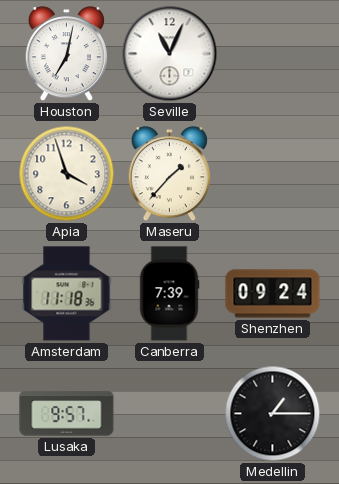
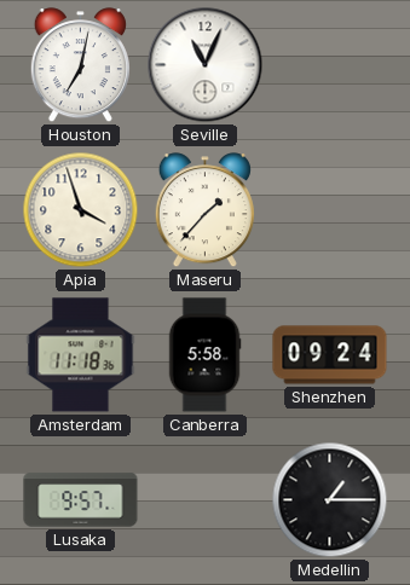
Canberra: 7:39 -> 5:58
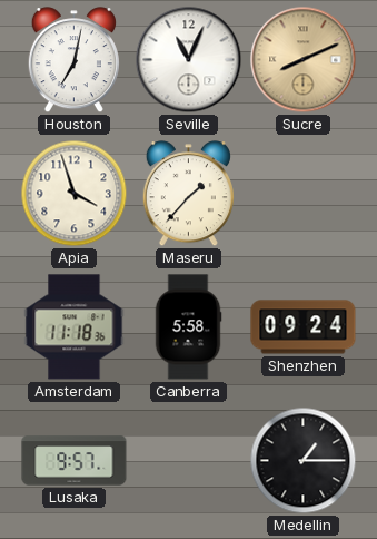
Sucre: none -> 8:11
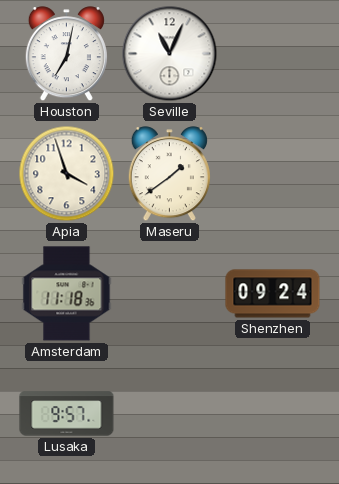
Sucre: 8:11 -> none
Maseru: 1:37 -> 1:39
Canberra: 5:58 -> none
Medellin: 1:15 -> none
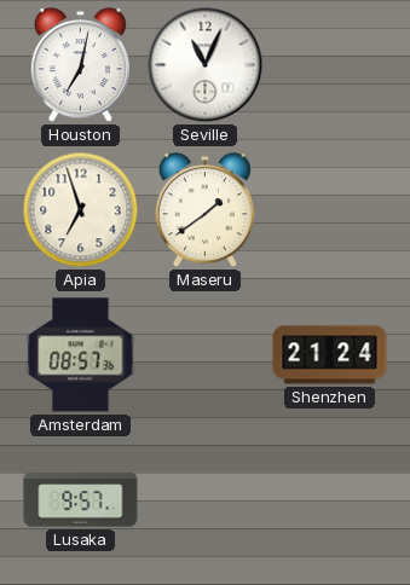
Apia: 3:57 -> 6:57
Amsterdam: 11:18 -> 08:57
Shenzhen: 09:24 -> 21:24
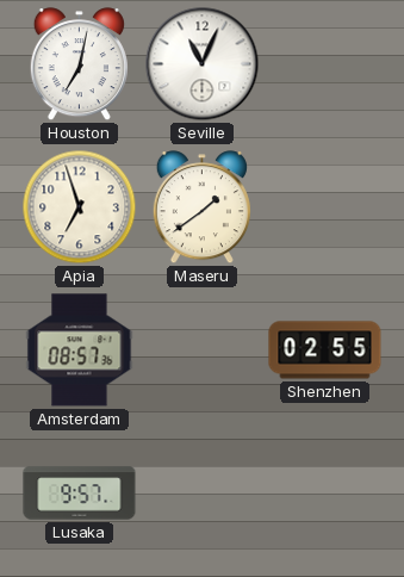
Shenzhen: 21:24 -> 02:55
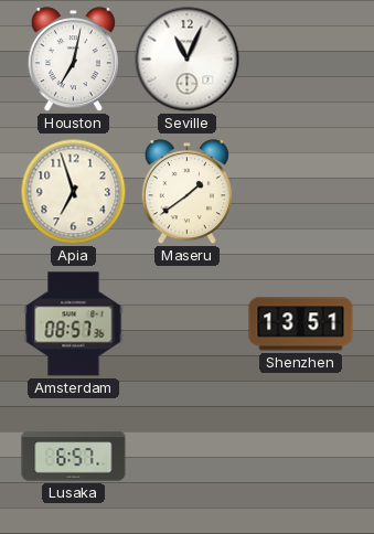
Shenzhen: 02:55 -> 13:51
Lusaka: 9:57 -> 6:57
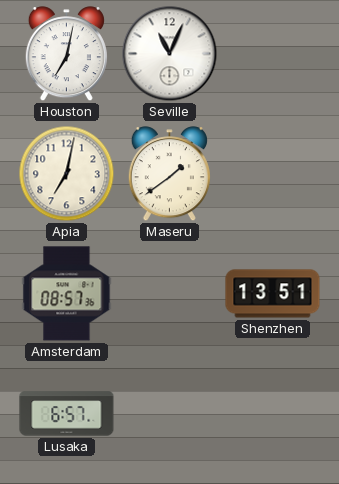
Apia: 6:57 -> 7:02
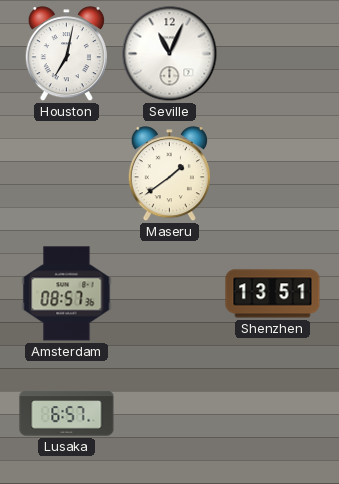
Apia: 7:02 -> none
